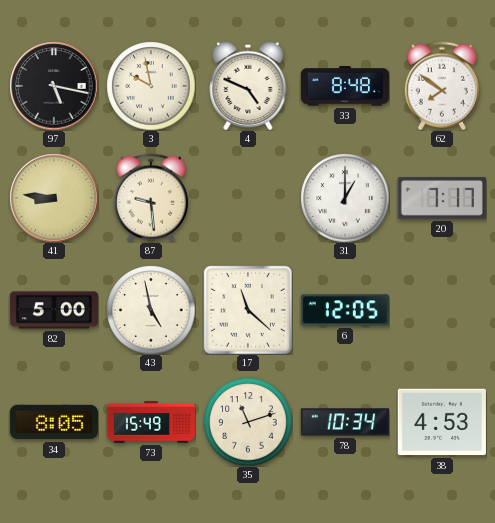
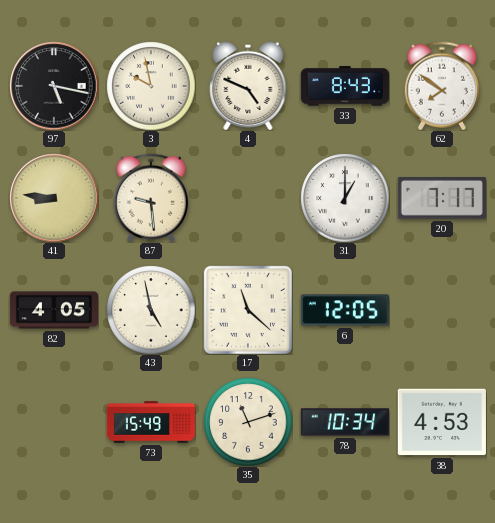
33: 8:48 -> 8:43
82: 5:00 -> 4:05
34: 8:05 -> none
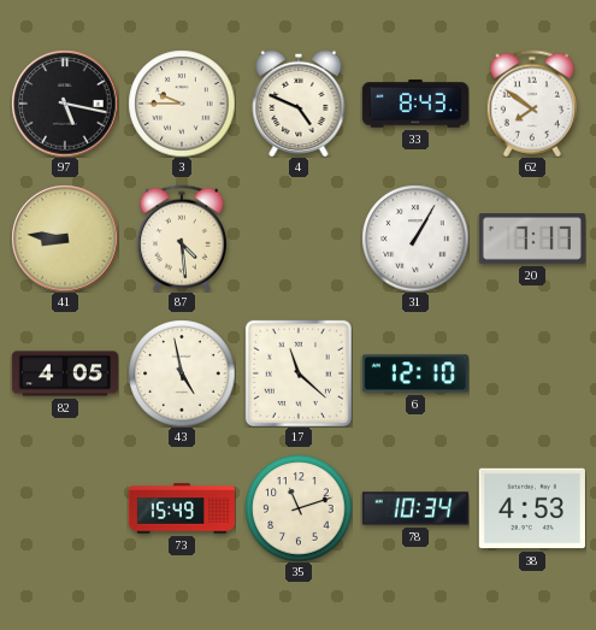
3: 9:58 -> 9:45
87: 9:29 -> 4:29
31: 1:00 -> 1:05
6: 12:05 -> 12:10
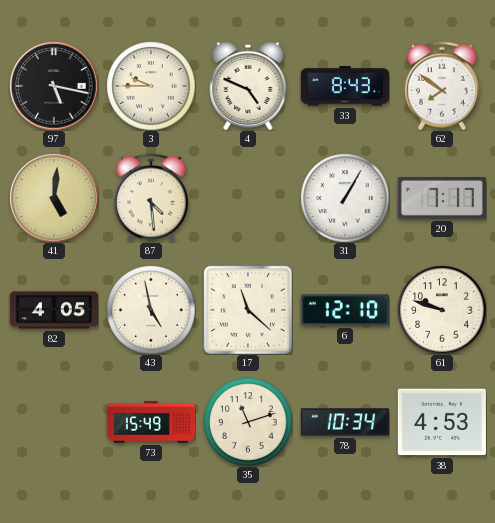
41: 8:46 -> 5:01
61: none -> 9:48
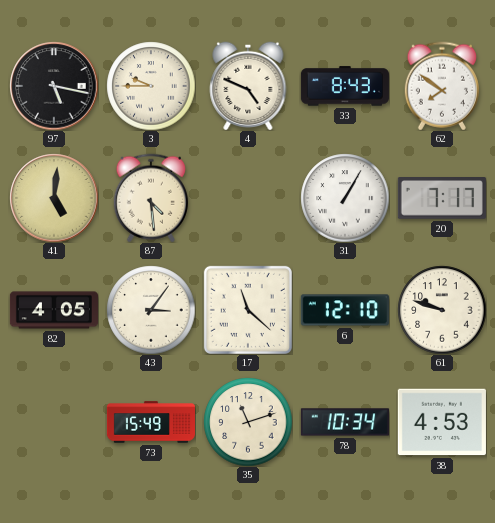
43: 4:58 -> 3:06
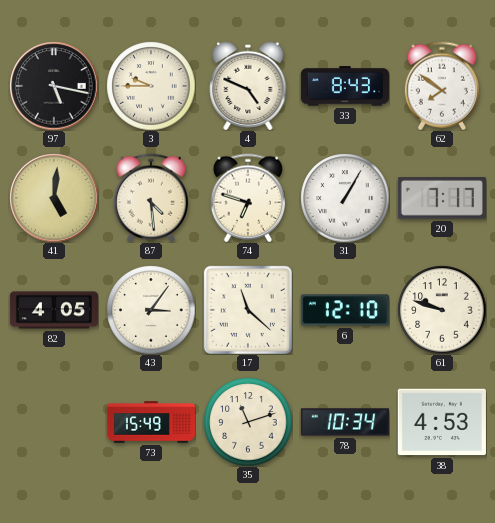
74: none -> 6:48
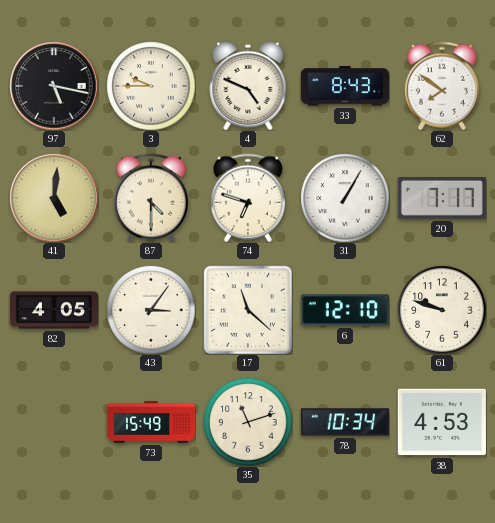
87: 4:29 -> 4:30
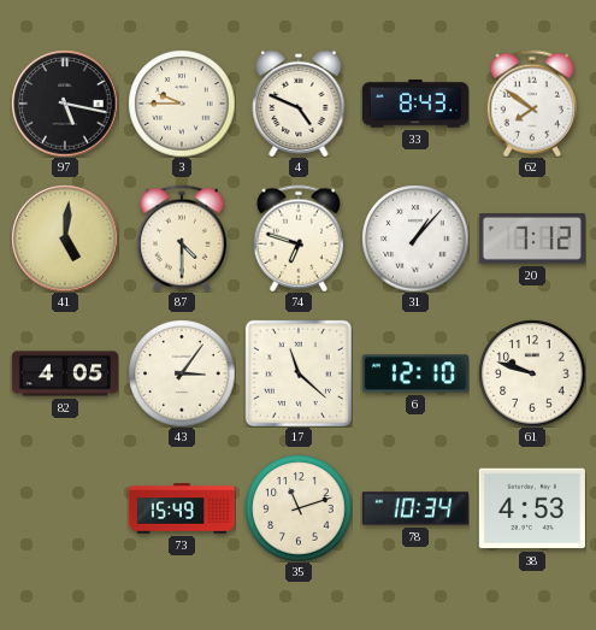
31: 1:05 -> 1:07
20: 7:17 -> 7:12
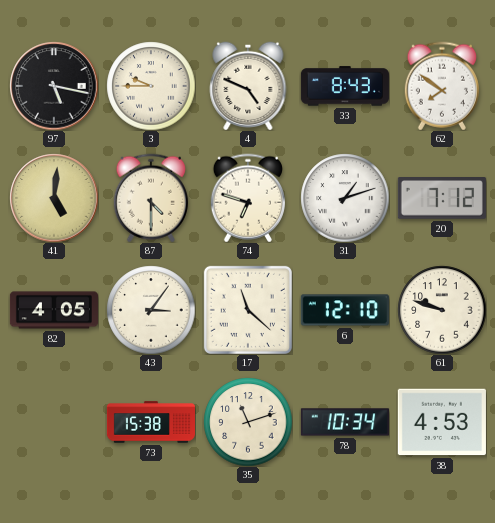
31: 1:07 -> 1:12
73: 15:49 -> 15:38
